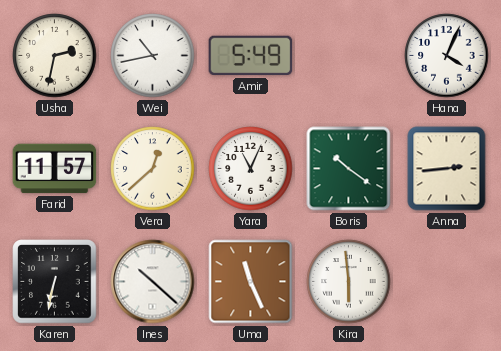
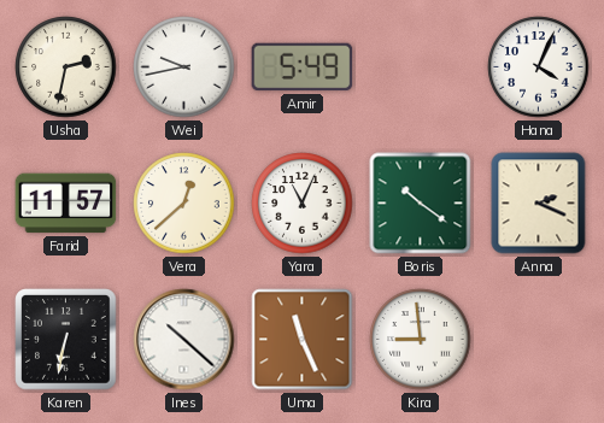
Wei: 10:43 -> 9:43
Anna: 2:44 -> 2:19
Kira: 5:59 -> 8:59
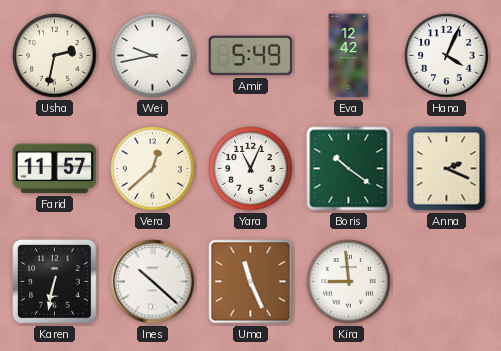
Eva: none -> 12:42
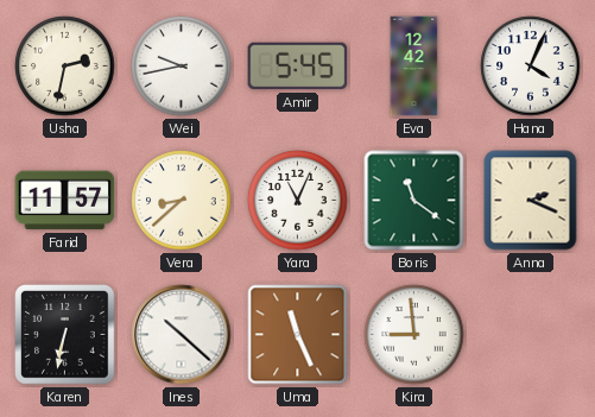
Amir: 5:49 -> 5:45
Vera: 12:38 -> 8:38
Boris: 10:21 -> 11:21
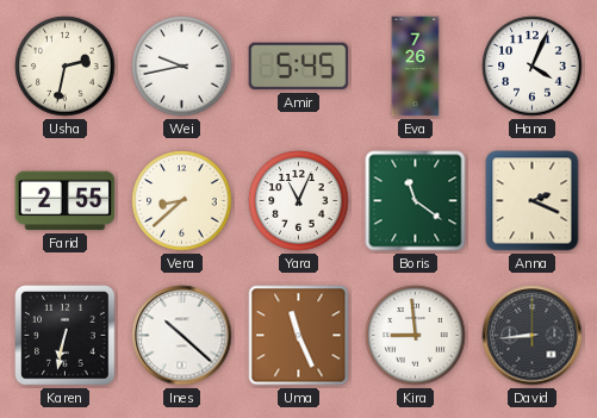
Eva: 12:42 -> 7:26
Farid: 11:57 -> 2:55
David: none -> 8:44
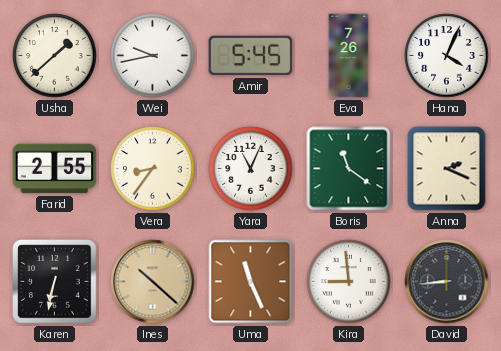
Usha: 2:32 -> 1:38
Vera: 8:38 -> 8:36
Ines dial: white -> champagne
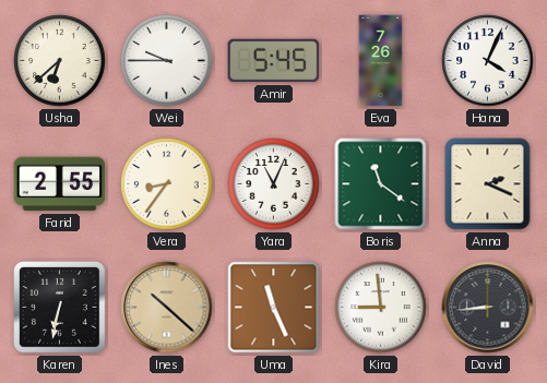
Usha: 1:38 -> 6:38
Wei: 9:43 -> 9:45
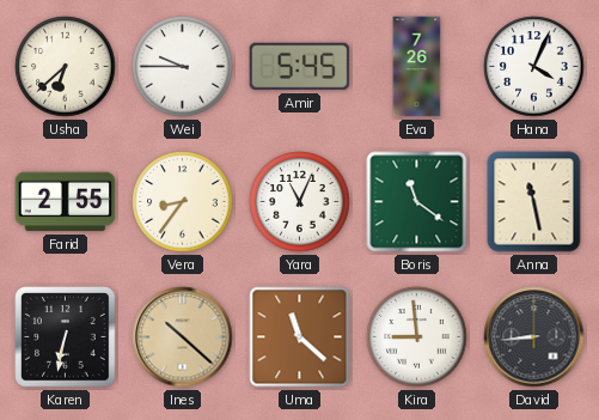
Anna: 2:19 -> 11:28
Uma: 11:26 -> 11:22
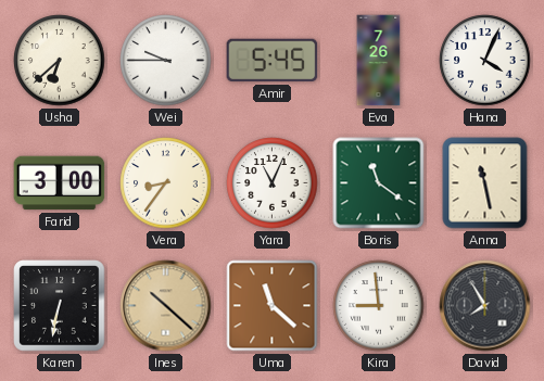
Farid: 2:55 -> 3:00
David: 8:44 -> 7:55
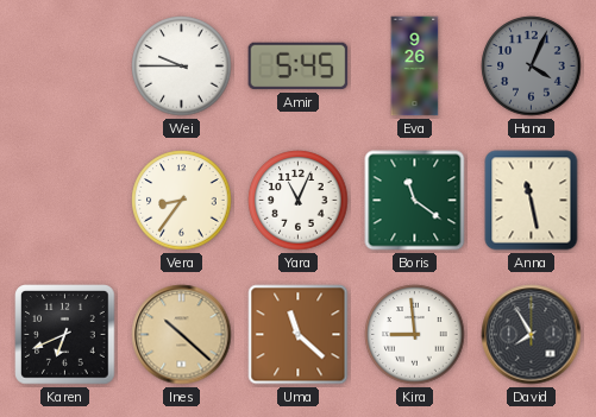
Usha: 6:38 -> none
Eva: 7:26 -> 9:26
Hana dial: white -> grey
Farid: 3:00 -> none
Karen: 6:32 -> 6:41
